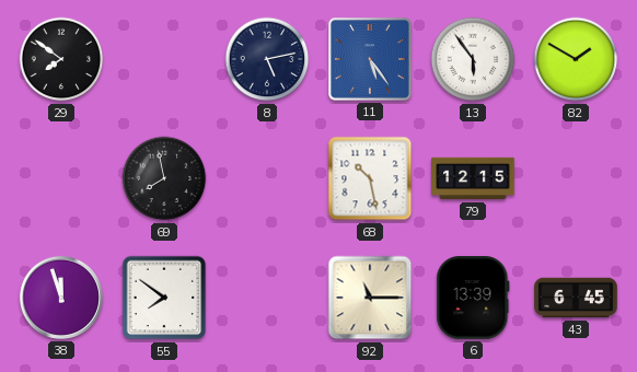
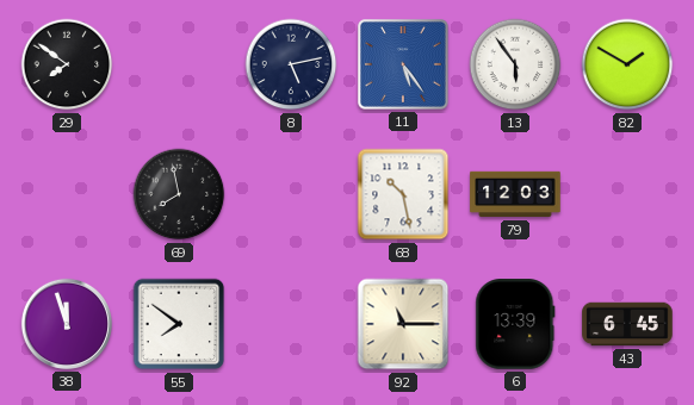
79: 12:15 -> 12:03
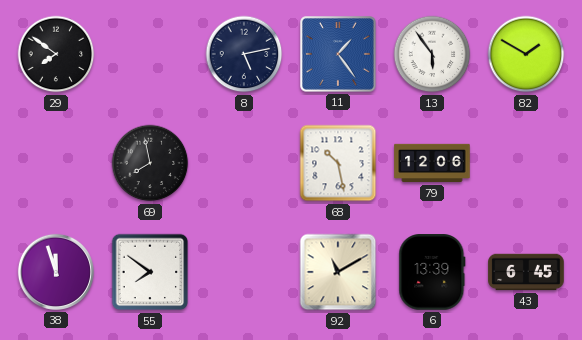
11: 5:24 -> 1:24
79: 12:03 -> 12:06
92: 11:15 -> 11:10
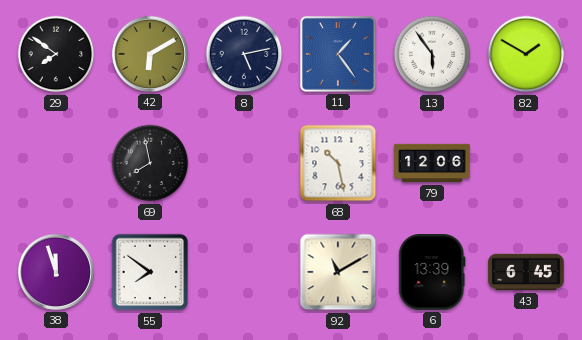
42: none -> 6:10
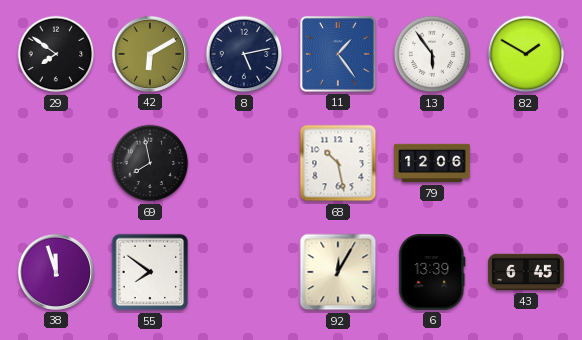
92: 11:10 -> 12:05
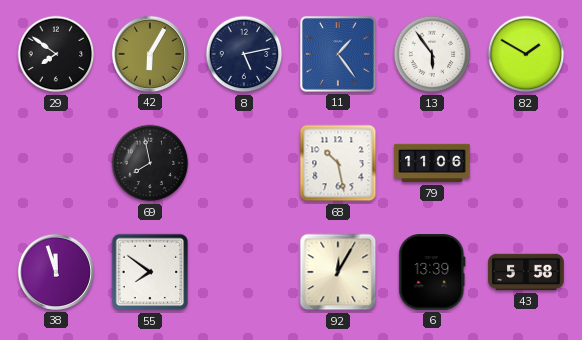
42: 6:10 -> 6:05
79: 12:06 -> 11:06
43: 6:45 -> 5:58
